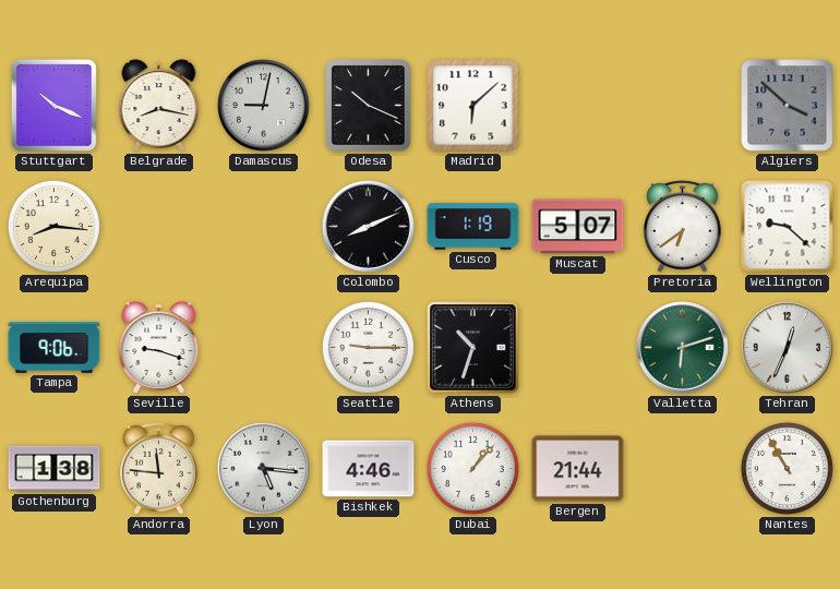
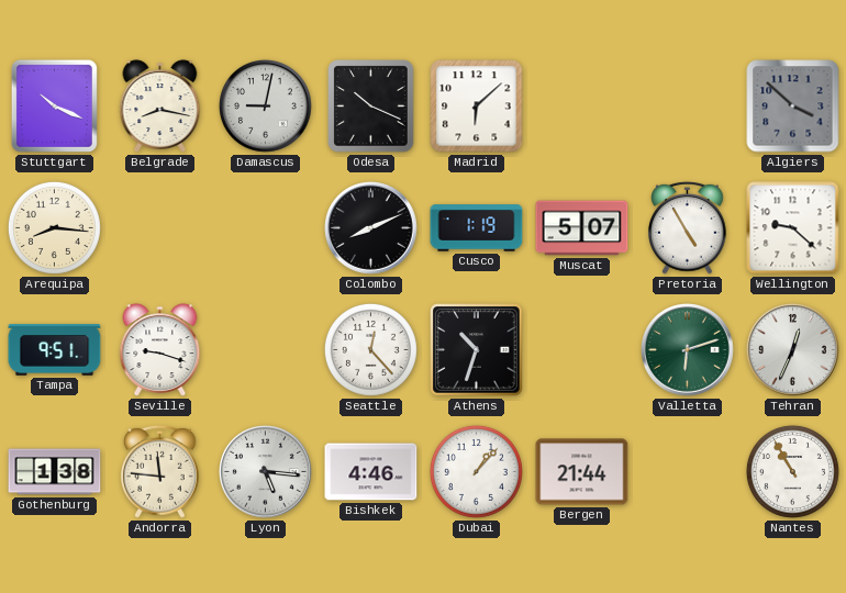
Pretoria: 6:39 -> 4:55
Tampa: 9:06 -> 9:51
Seattle: 9:15 -> 12:23
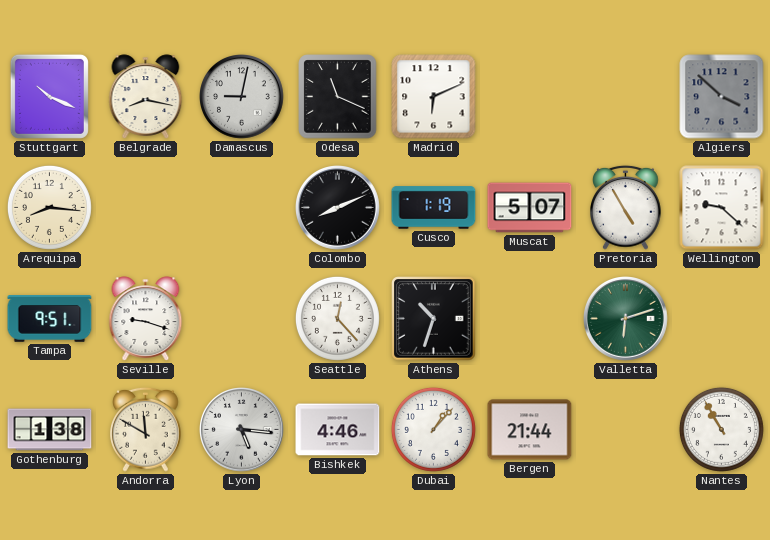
Odesa: 10:19 -> 11:19
Madrid: 6:08 -> 6:11
Tehran: 12:34 -> none
Andorra: 11:46 -> 11:50
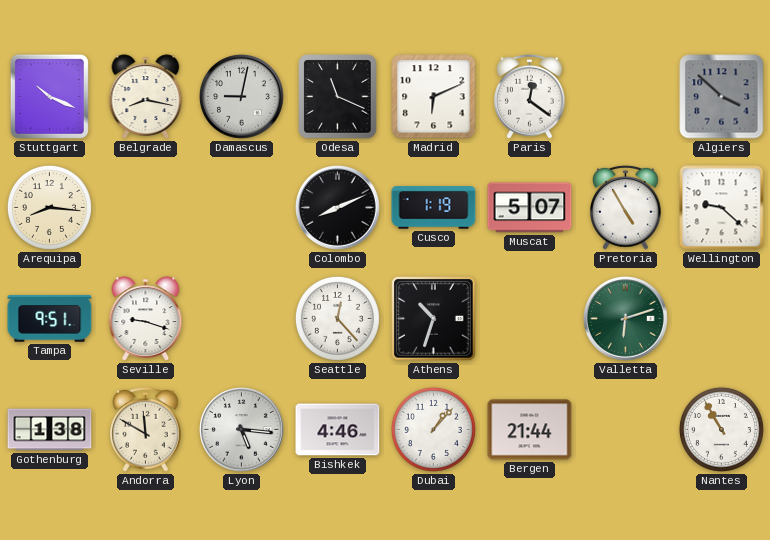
Paris: none -> 12:21
